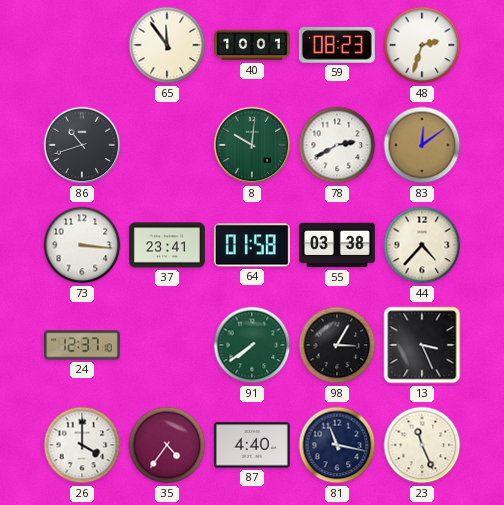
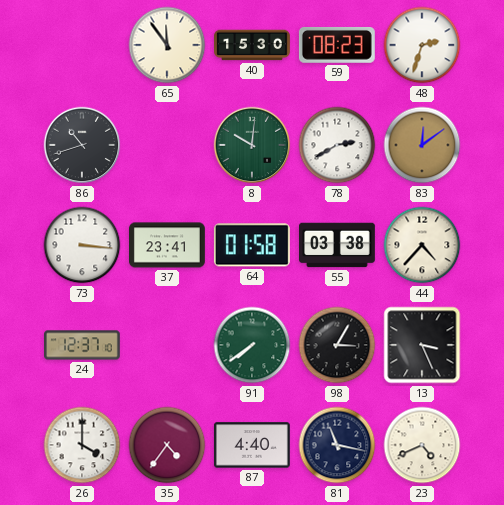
40: 10:01 -> 15:30
23: 11:26 -> 4:41
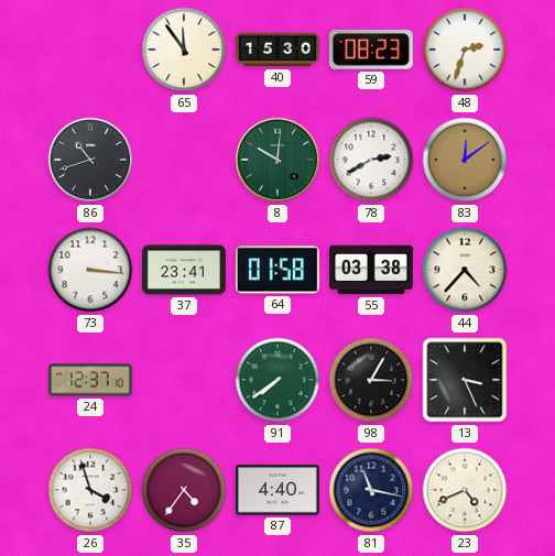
26: 4:00 -> 3:57
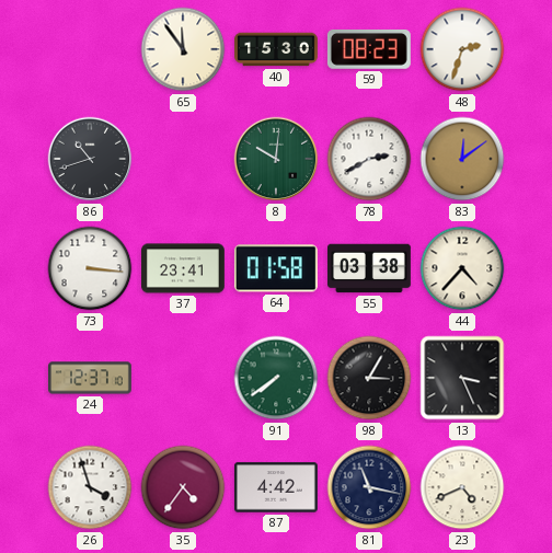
87: 4:40 -> 4:42
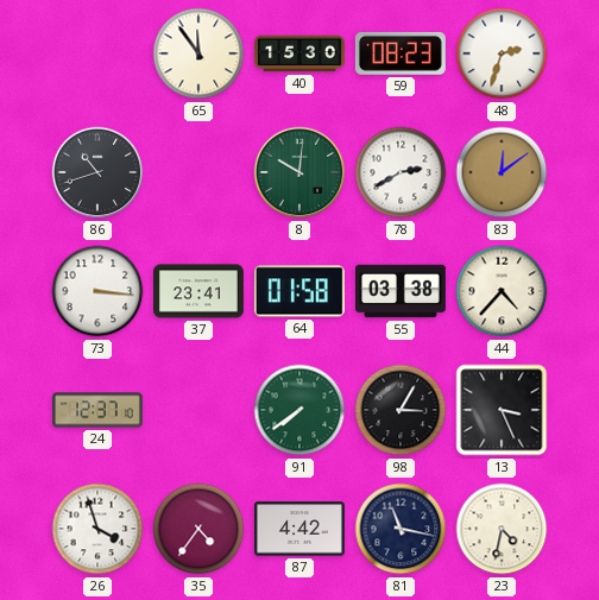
23: 4:41 -> 4:32
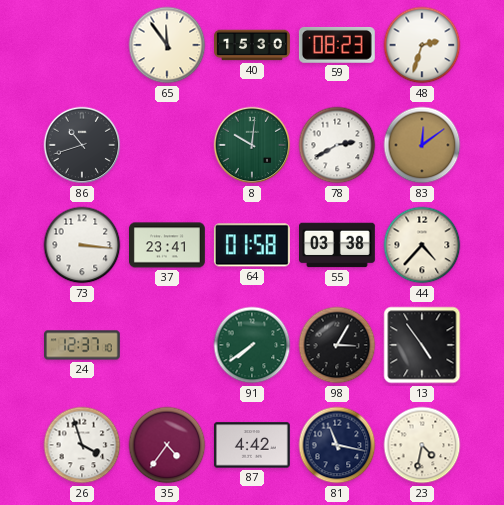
13: 3:26 -> 4:54
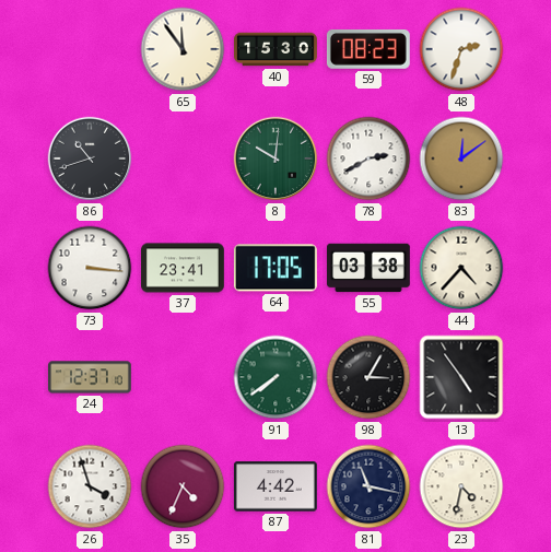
64: 01:58 -> 17:05
35: 4:36 -> 4:34
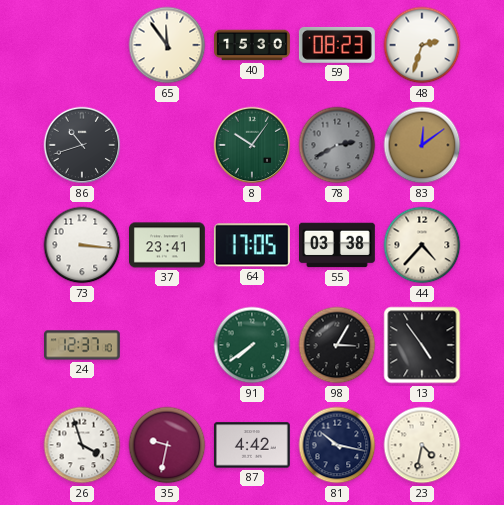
8: 10:01 -> 10:06
78 dial: white -> grey
35: 4:34 -> 9:32
81: 11:17 -> 10:17
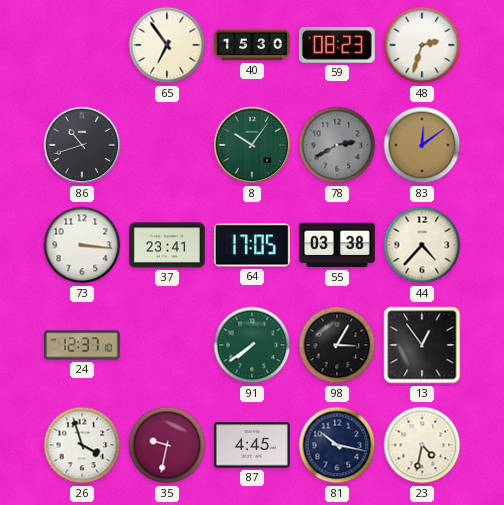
65: 11:54 -> 6:54
13: 4:54 -> 12:54
87: 4:42 -> 4:45
